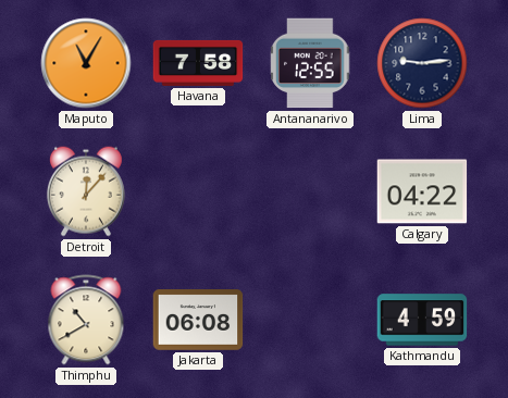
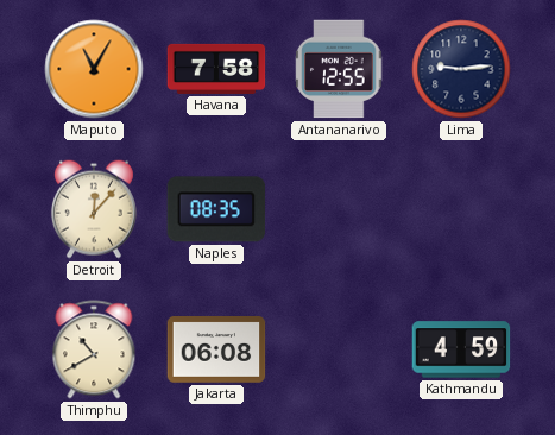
Naples: none -> 08:35
Calgary: 04:22 -> none
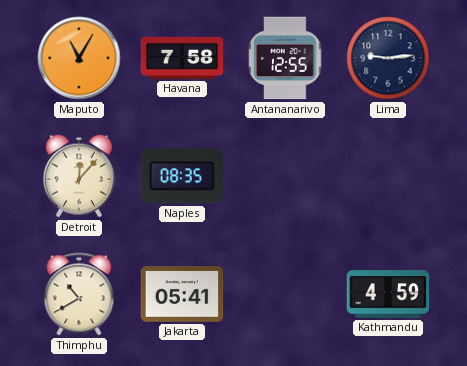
Jakarta: 06:08 -> 05:41
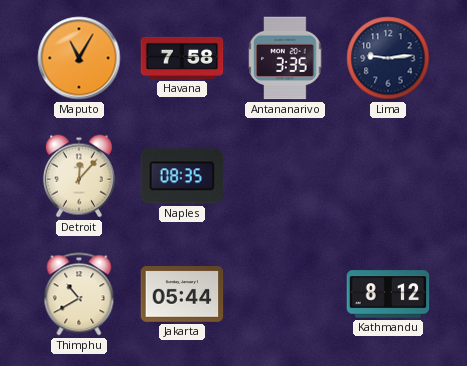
Antananarivo: 12:55 -> 3:35
Jakarta: 05:41 -> 05:44
Kathmandu: 4:59 -> 8:12
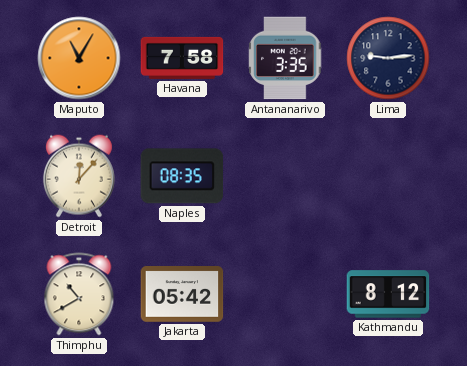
Jakarta: 05:44 -> 05:42
